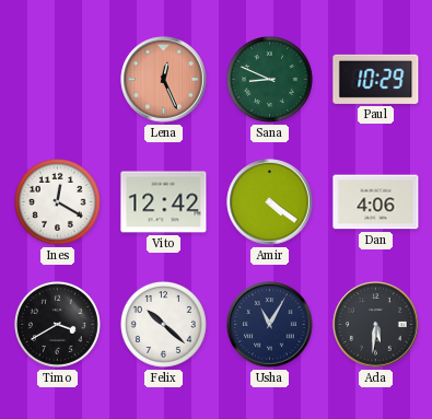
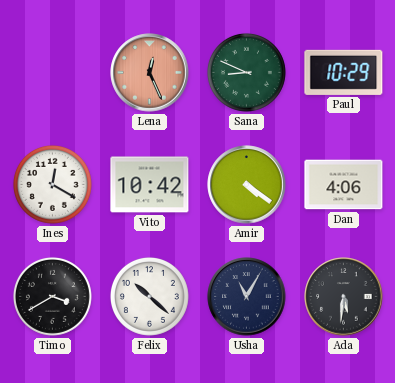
Vito: 12:42 -> 10:42
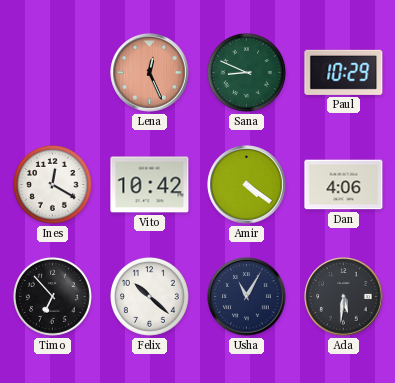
Timo: 3:40 -> 6:53
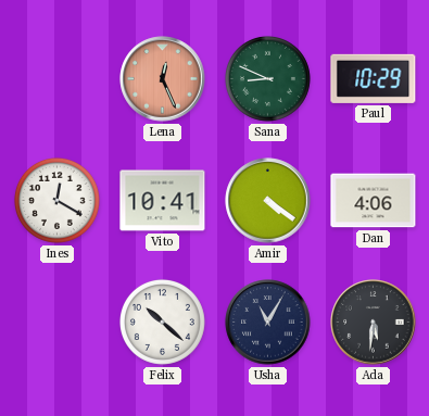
Vito: 10:42 -> 10:41
Timo: 6:53 -> none
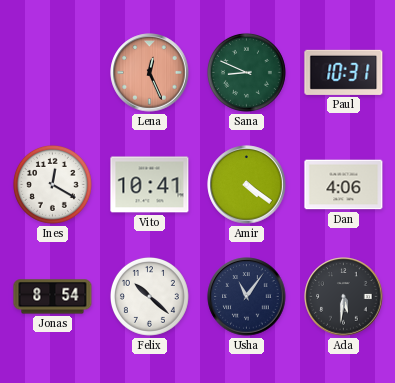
Paul: 10:29 -> 10:31
Jonas: none -> 8:54
Usha: 11:05 -> 11:06
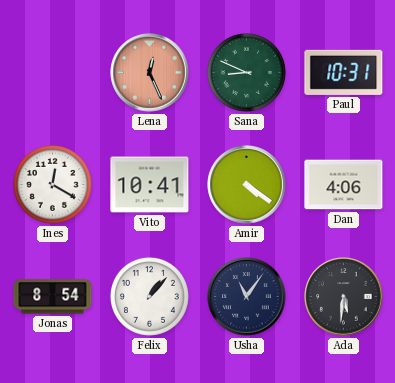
Felix: 10:22 -> 1:07
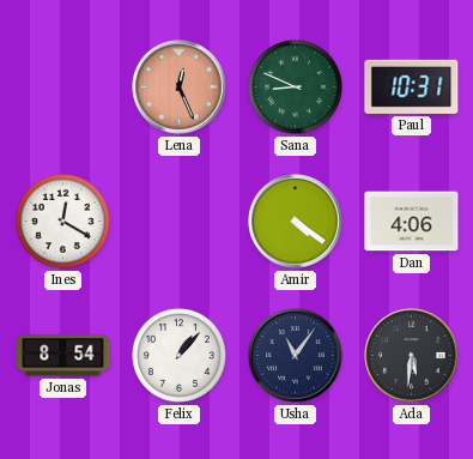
Vito: 10:41 -> none
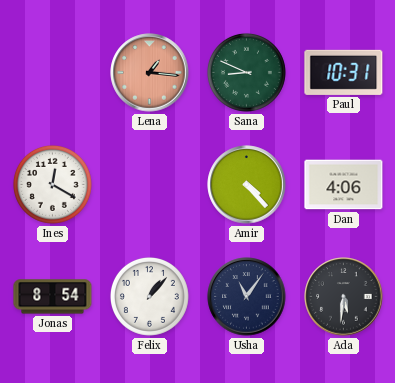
Lena: 12:26 -> 1:16
Amir: 4:21 -> 4:23
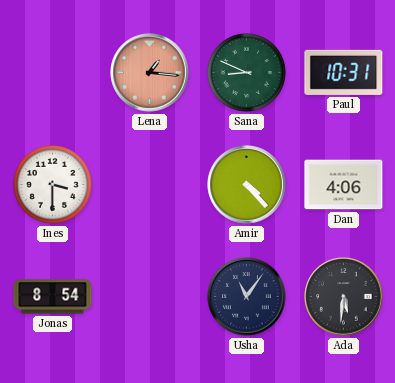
Ines: 12:20 -> 3:30
Felix: 1:07 -> none
